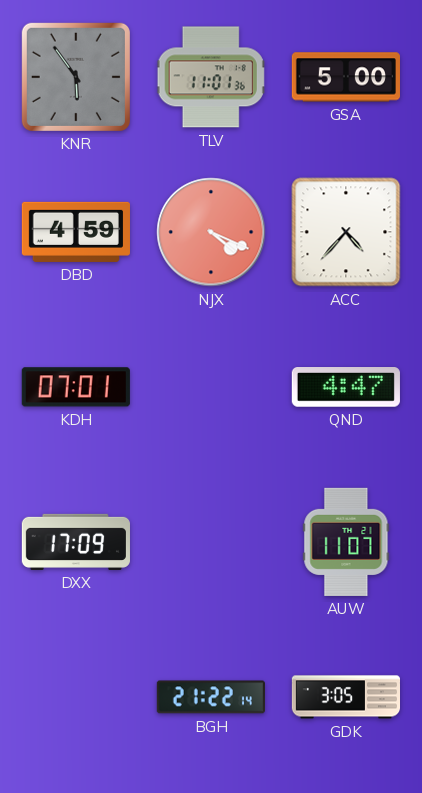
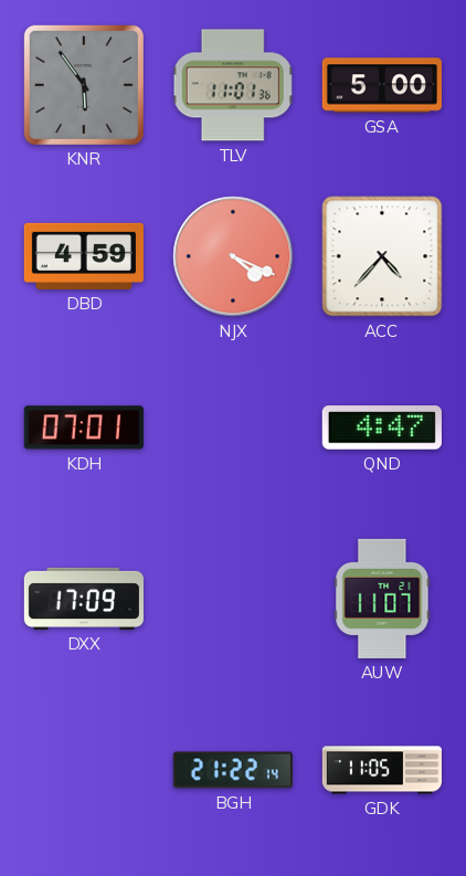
GDK: 3:05 -> 11:05
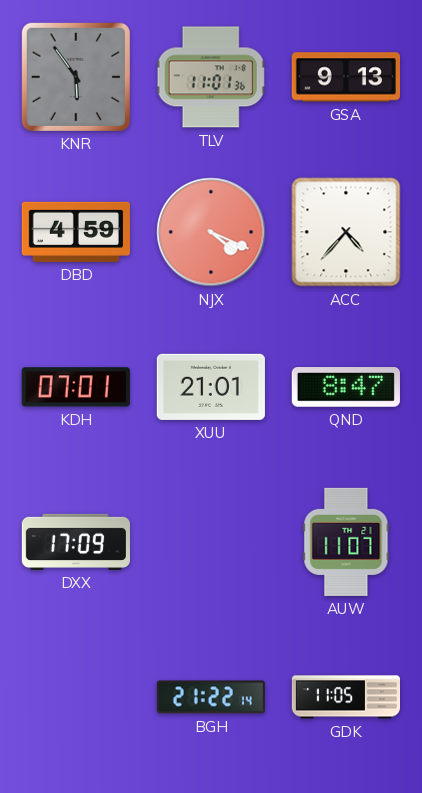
GSA: 5:00 -> 9:13
XUU: none -> 21:01
QND: 4:47 -> 8:47
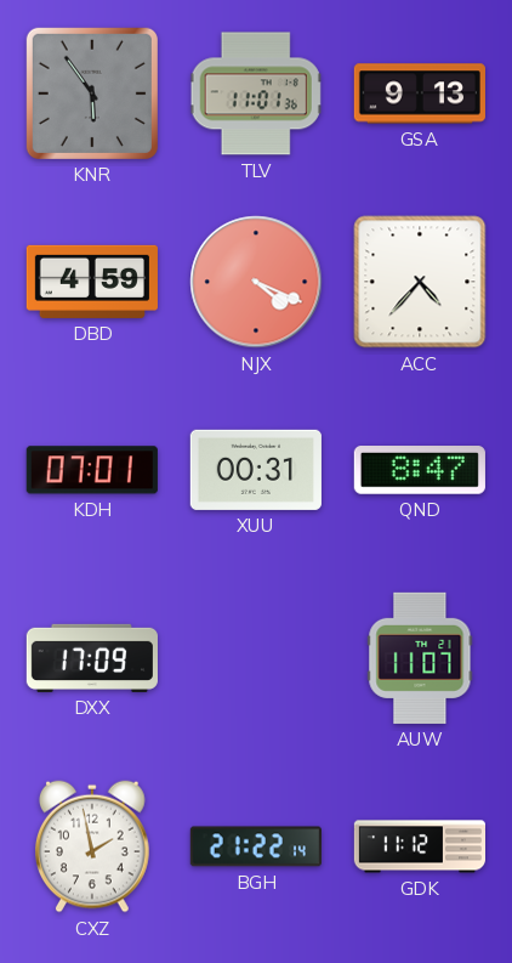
XUU: 21:01 -> 00:31
CXZ: none -> 1:58
GDK: 11:05 -> 11:12
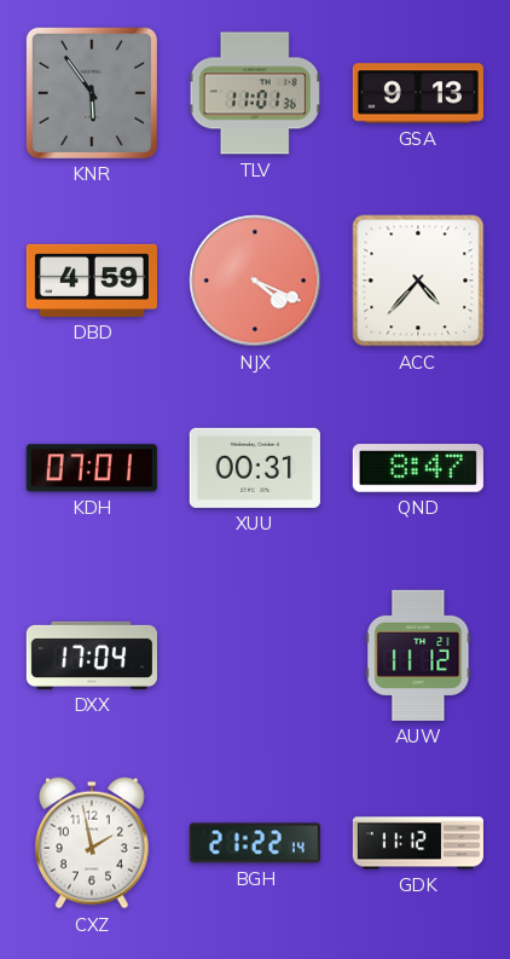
DXX: 17:09 -> 17:04
AUW: 11:07 -> 11:12
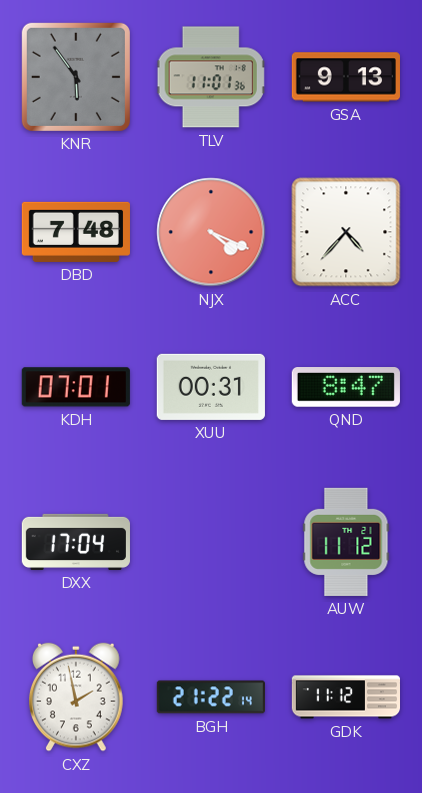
DBD: 4:59 -> 7:48
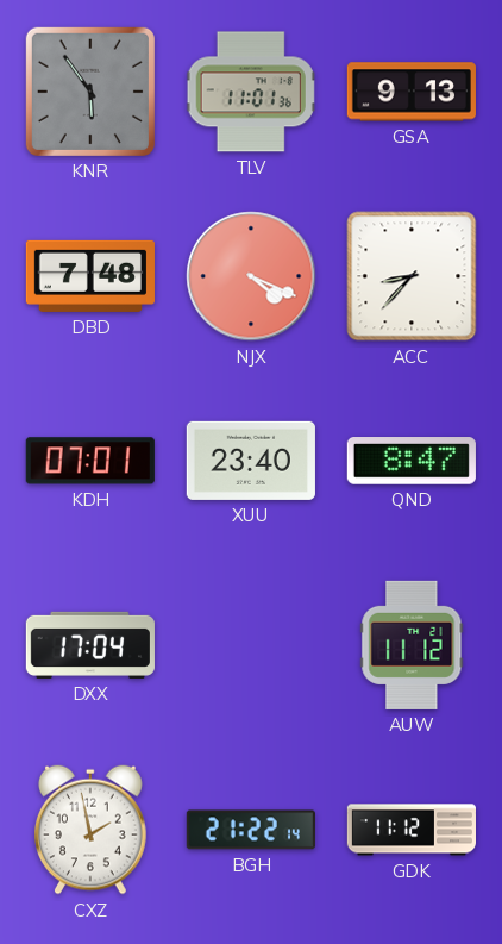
ACC: 4:37 -> 8:37
XUU: 00:31 -> 23:40
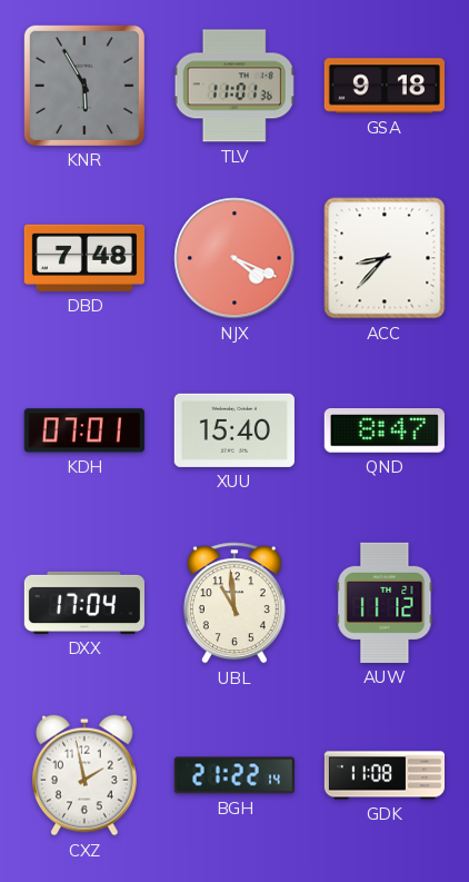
KNR: 5:54 -> 5:55
GSA: 9:13 -> 9:18
XUU: 23:40 -> 15:40
UBL: none -> 10:59
GDK: 11:12 -> 11:08
